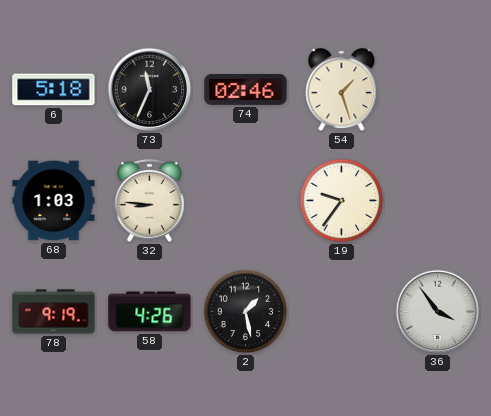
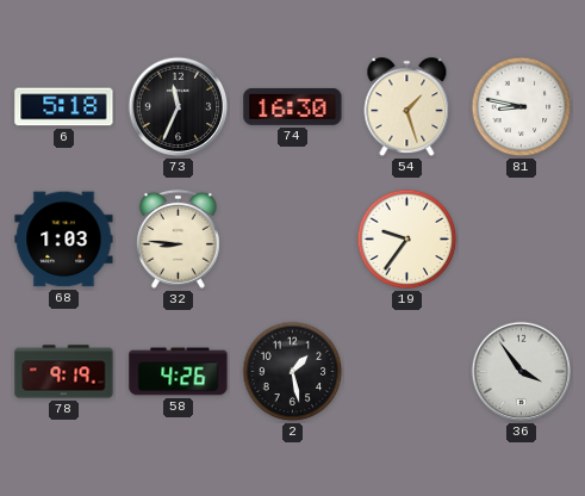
74: 02:46 -> 16:30
81: none -> 8:47
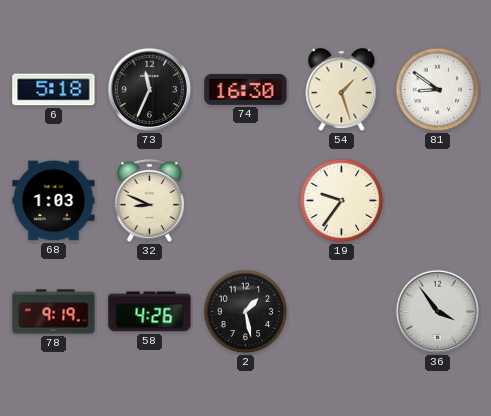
81: 8:47 -> 8:51
32: 8:46 -> 8:49
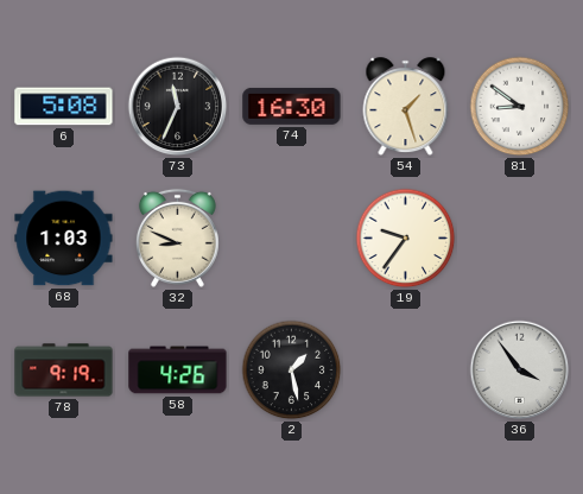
6: 5:18 -> 5:08
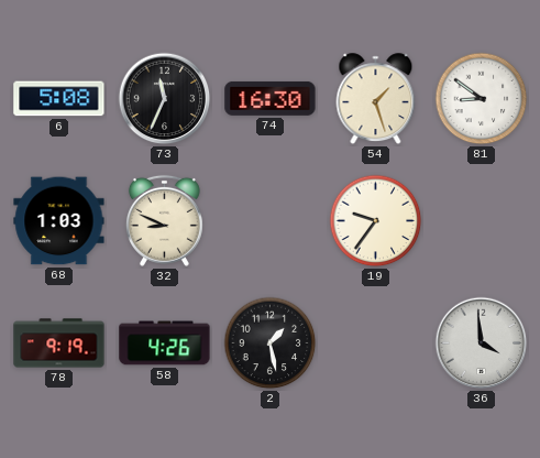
36: 3:54 -> 3:59
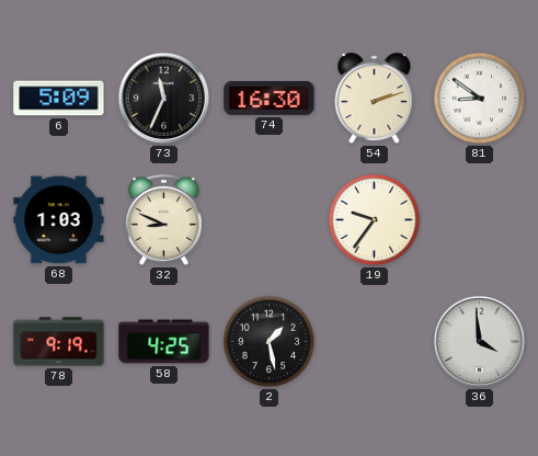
6: 5:08 -> 5:09
54: 1:27 -> 2:12
58: 4:26 -> 4:25
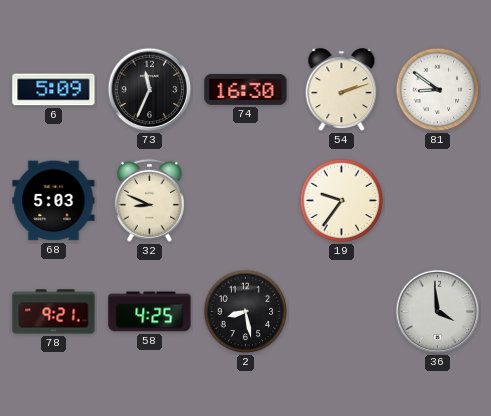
68: 1:03 -> 5:03
78: 9:19 -> 9:21
2: 1:28 -> 8:28
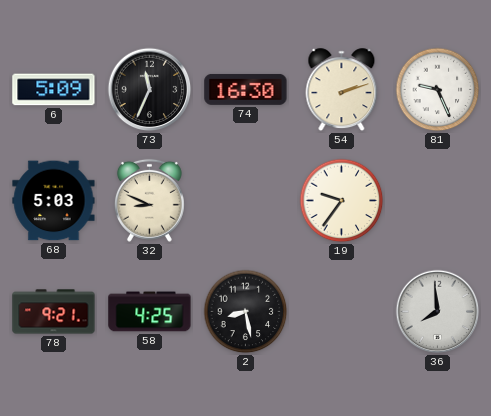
81: 8:51 -> 9:26
36: 3:59 -> 7:59
